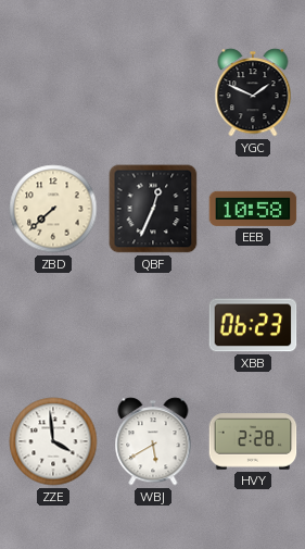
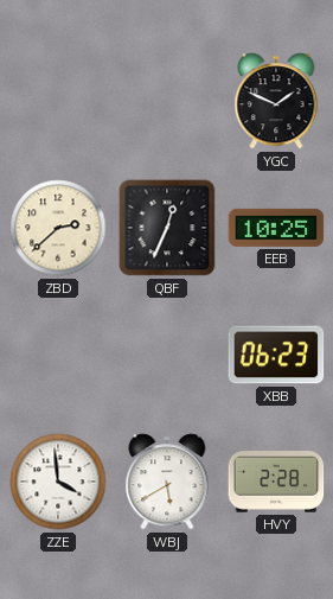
ZBD: 7:38 -> 2:38
EEB: 10:58 -> 10:25
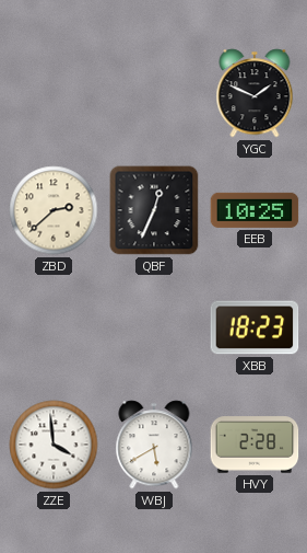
XBB: 06:23 -> 18:23
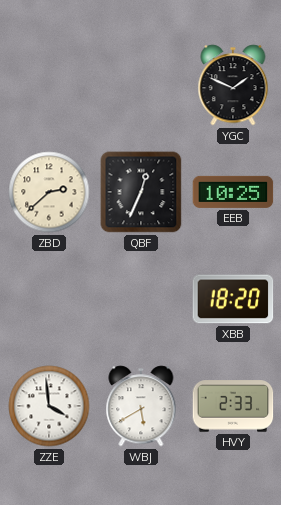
XBB: 18:23 -> 18:20
HVY: 2:28 -> 2:33
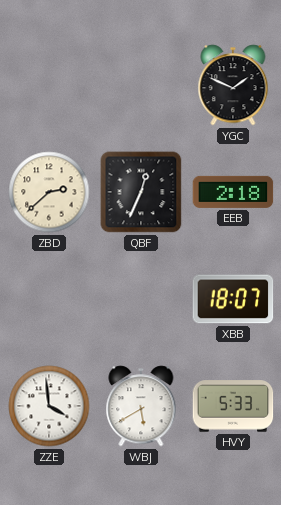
EEB: 10:25 -> 2:18
XBB: 18:20 -> 18:07
HVY: 2:33 -> 5:33
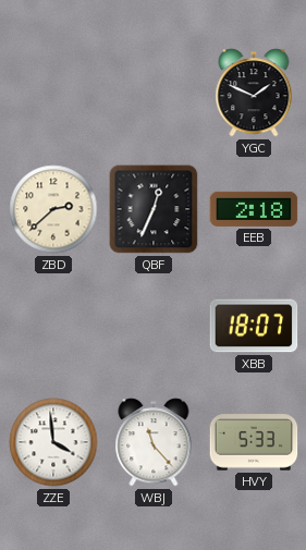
WBJ: 5:40 -> 11:23
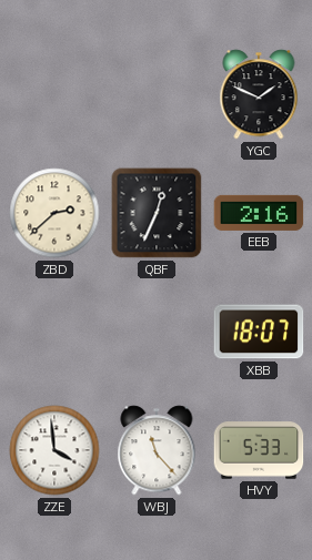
EEB: 2:18 -> 2:16
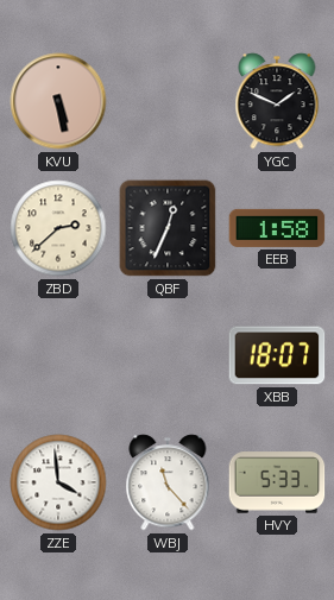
KVU: none -> 5:28
EEB: 2:16 -> 1:58
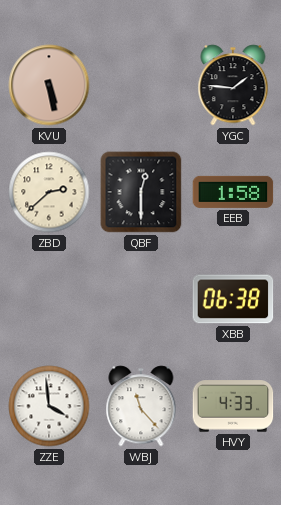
YGC: 1:49 -> 1:46
QBF: 12:34 -> 12:30
XBB: 18:07 -> 06:38
HVY: 5:33 -> 4:33
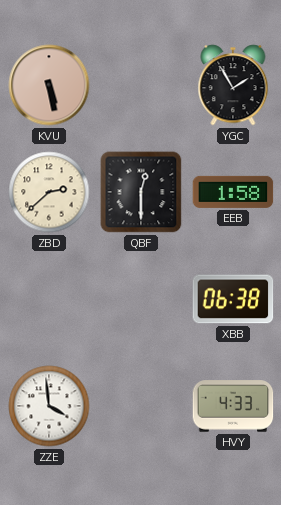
YGC: 1:46 -> 1:55
WBJ: 11:23 -> none
